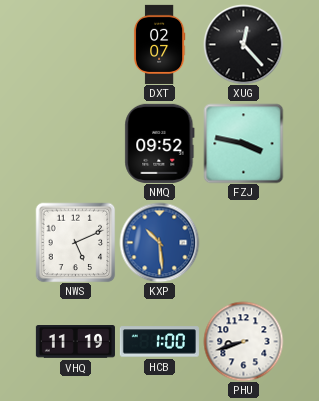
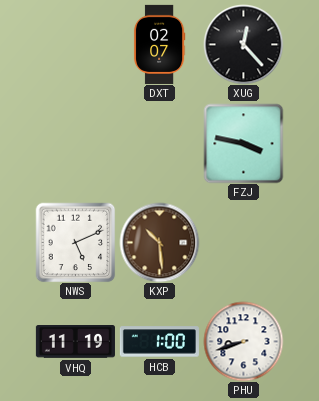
NMQ: 09:52 -> none
KXP dial: blue -> brown
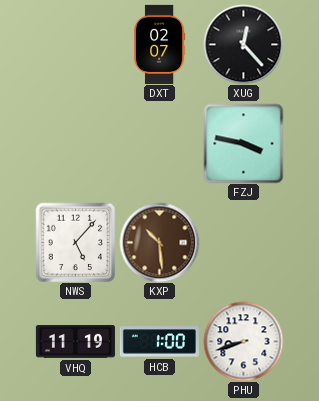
NWS: 5:11 -> 5:07
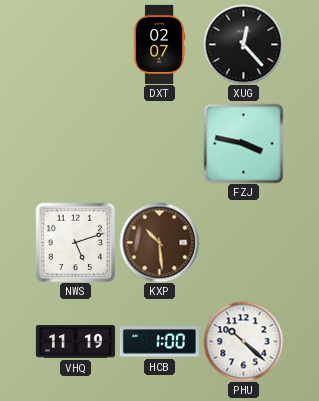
NWS: 5:07 -> 5:12
PHU: 8:42 -> 10:22
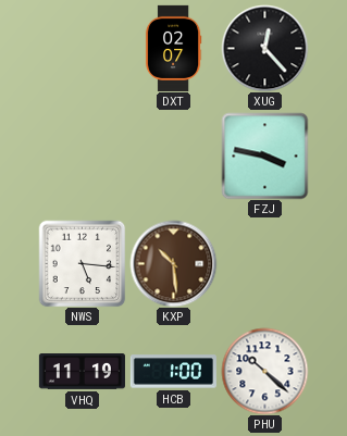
NWS: 5:12 -> 5:16
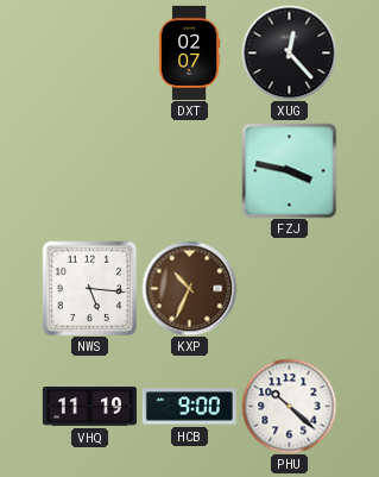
KXP: 10:29 -> 10:34
HCB: 1:00 -> 9:00
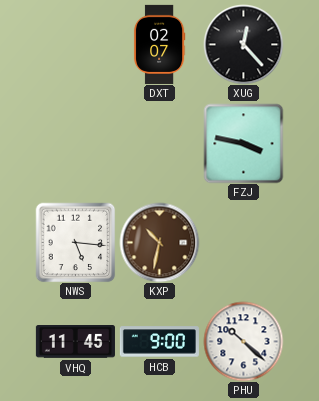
KXP: 10:34 -> 10:32
VHQ: 11:19 -> 11:45
